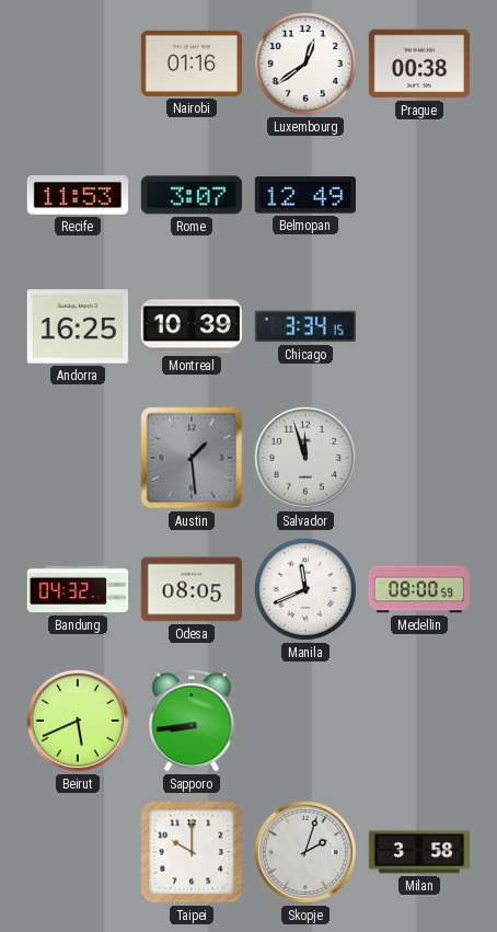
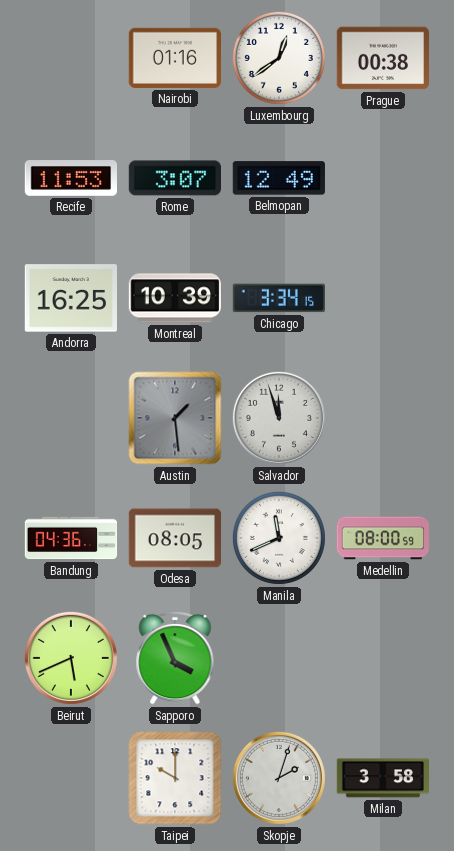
Bandung: 04:32 -> 04:36
Sapporo: 8:44 -> 3:56
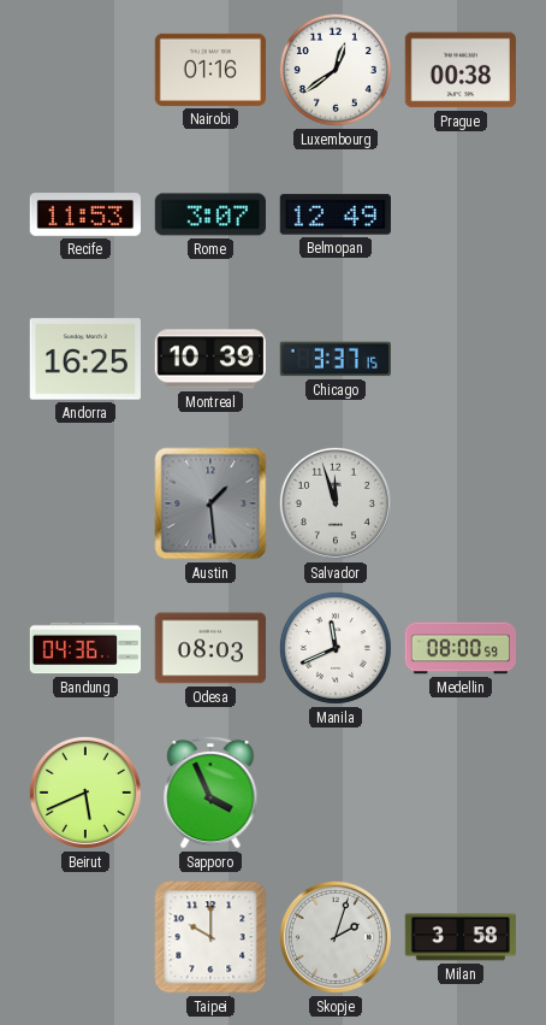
Chicago: 3:34 -> 3:37
Odesa: 08:05 -> 08:03
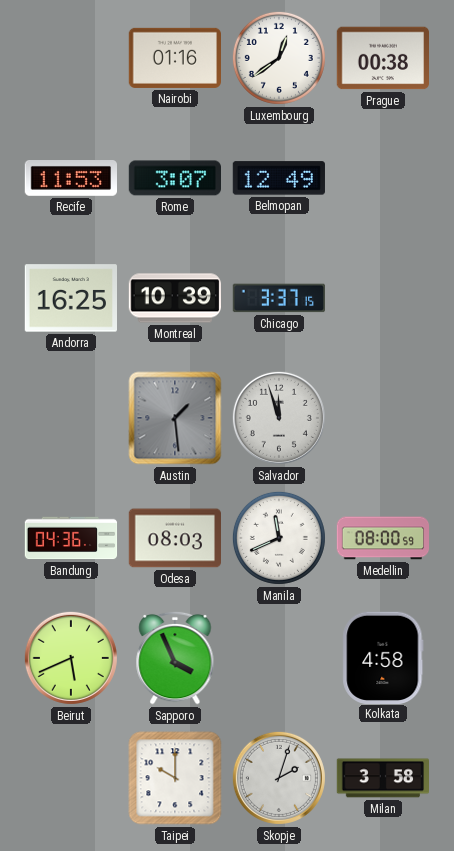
Kolkata: none -> 4:58
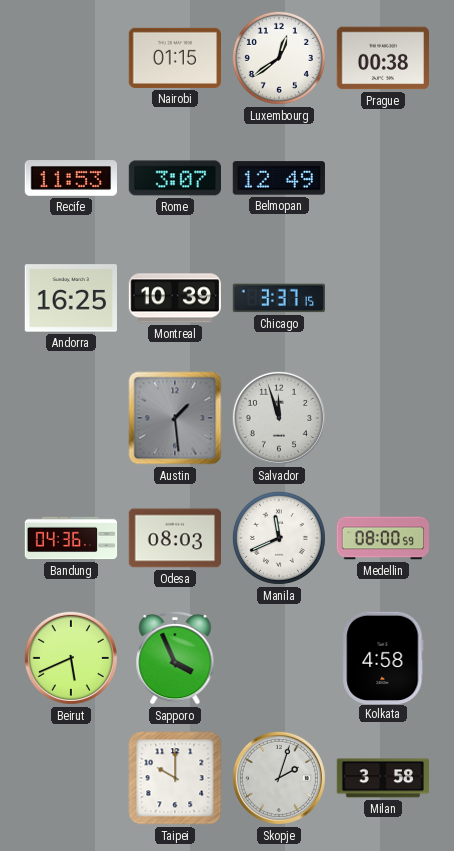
Nairobi: 01:16 -> 01:15
